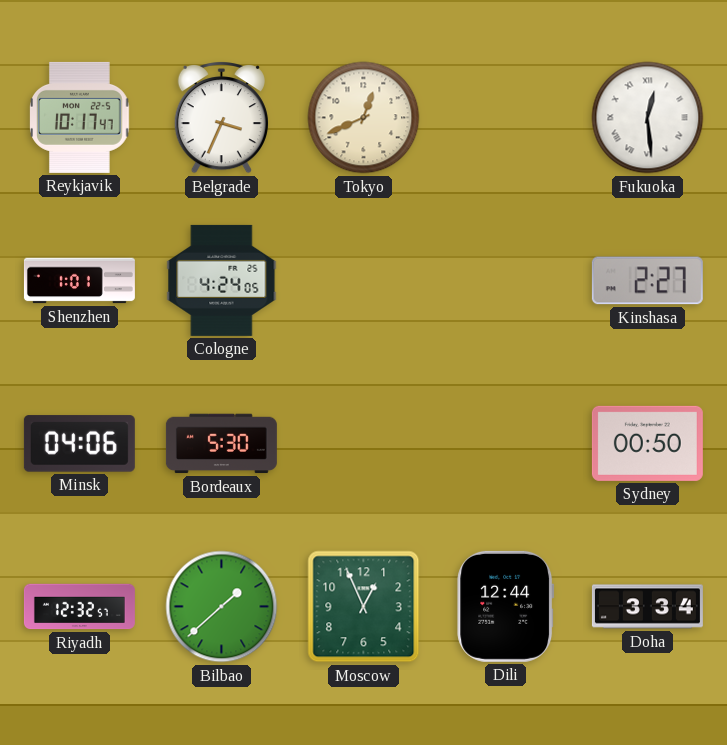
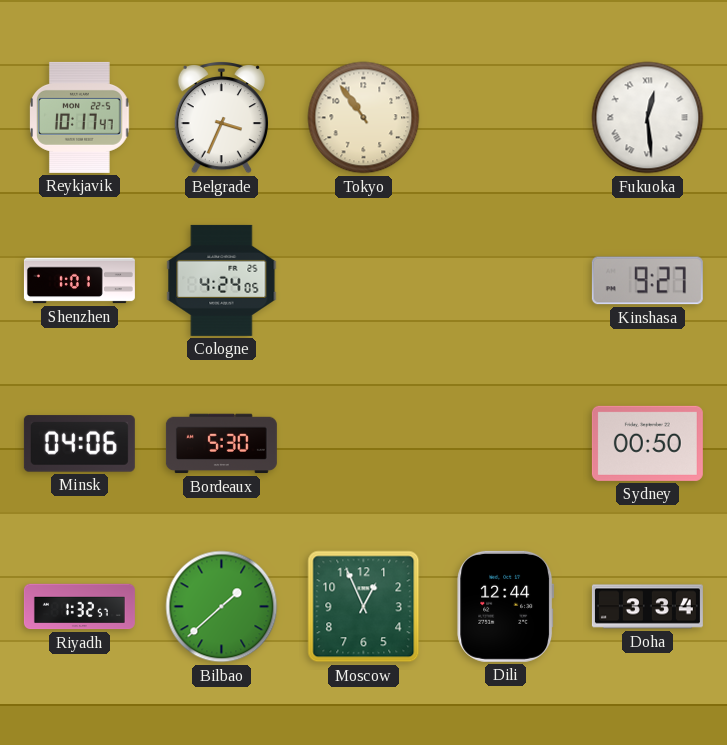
Tokyo: 12:41 -> 10:54
Kinshasa: 2:27 -> 9:27
Riyadh: 12:32 -> 1:32
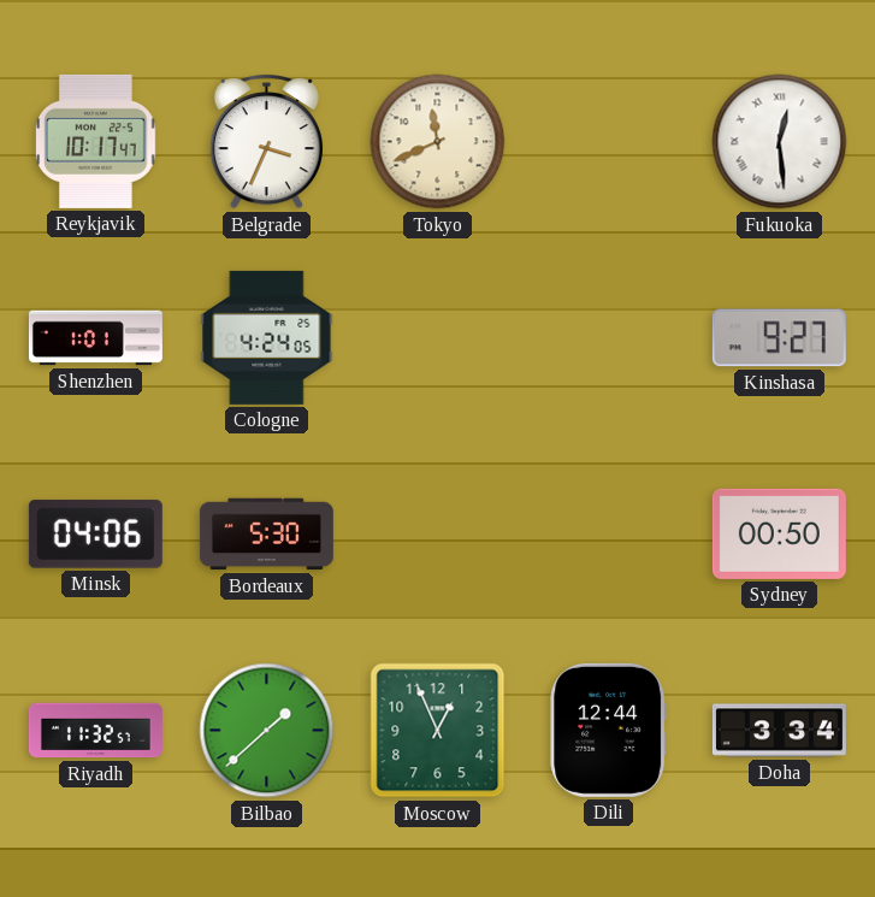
Tokyo: 10:54 -> 11:41
Riyadh: 1:32 -> 11:32
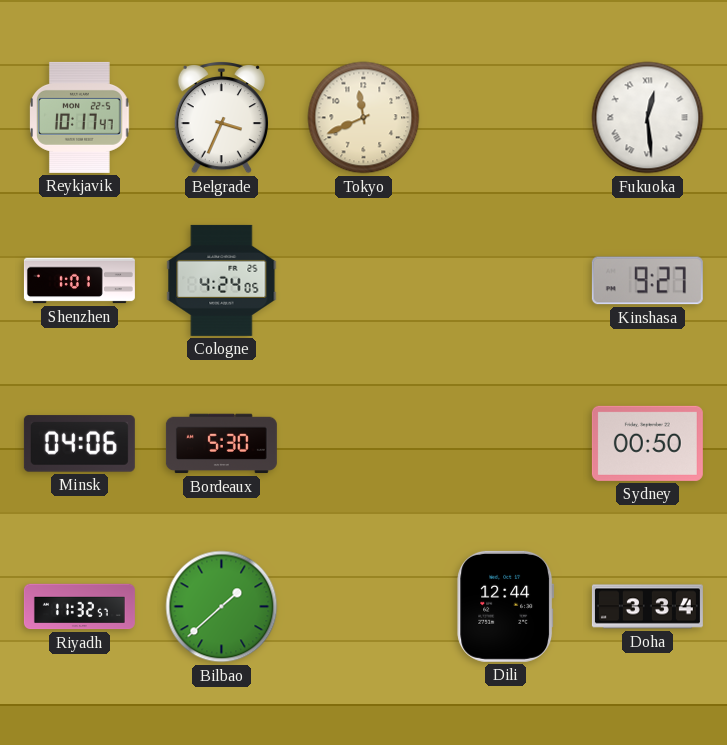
Moscow: 12:56 -> none
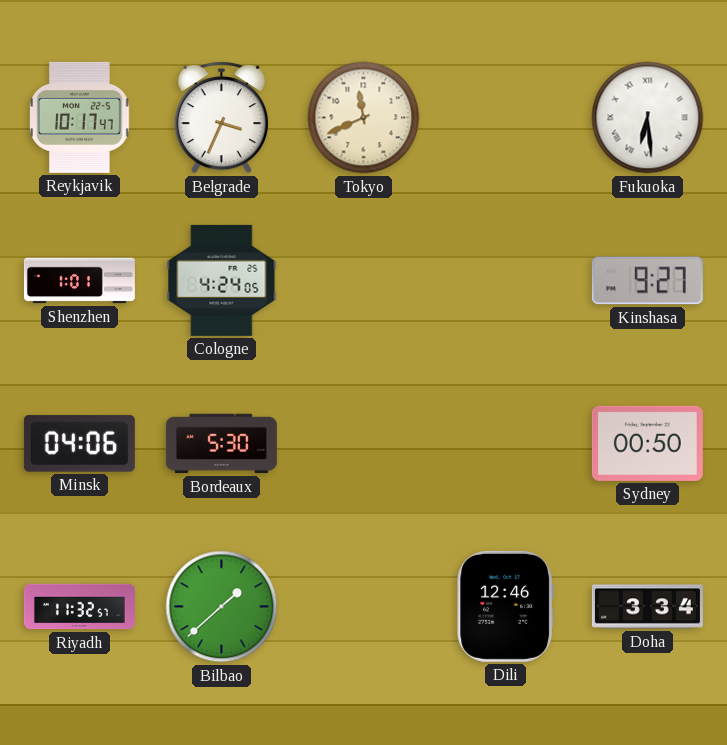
Fukuoka: 12:29 -> 6:29
Dili: 12:44 -> 12:46
